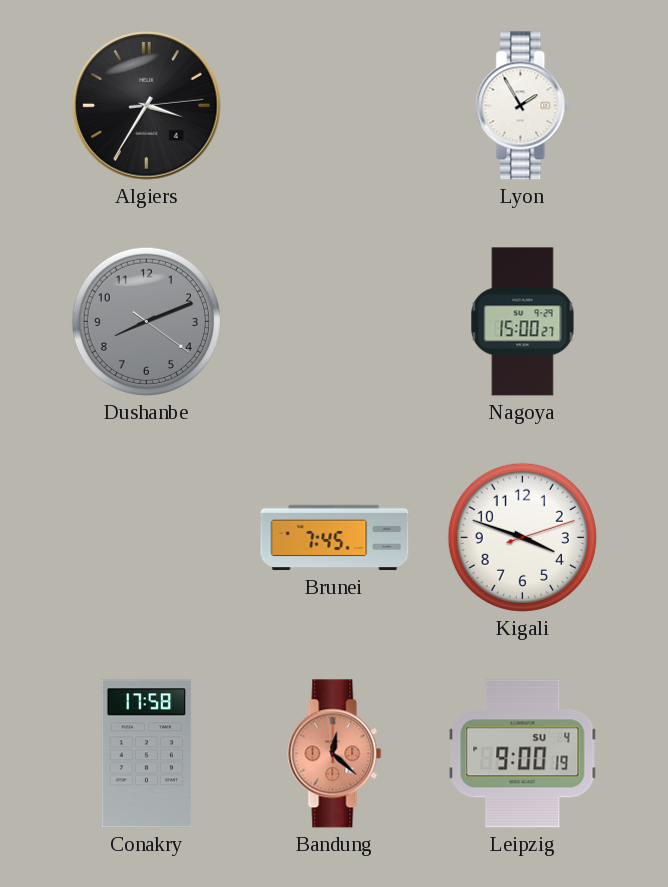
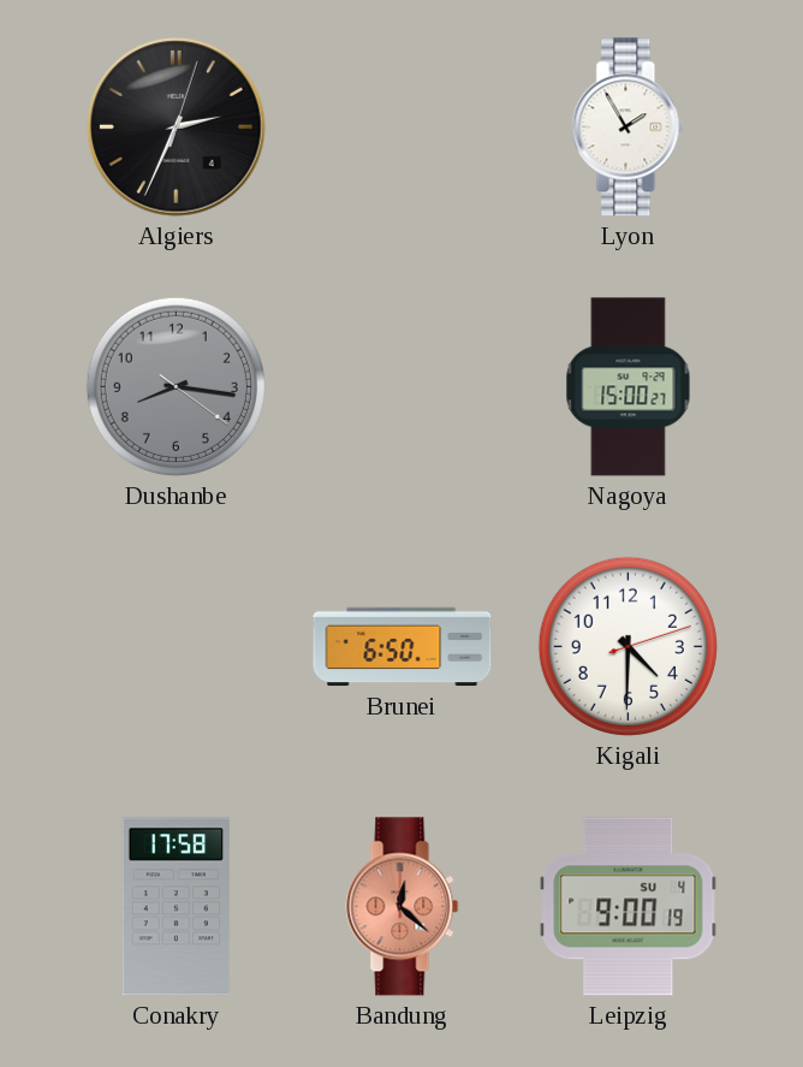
Algiers: 3:35 -> 2:34
Dushanbe: 8:11 -> 8:16
Brunei: 7:45 -> 6:50
Kigali: 3:48 -> 4:30
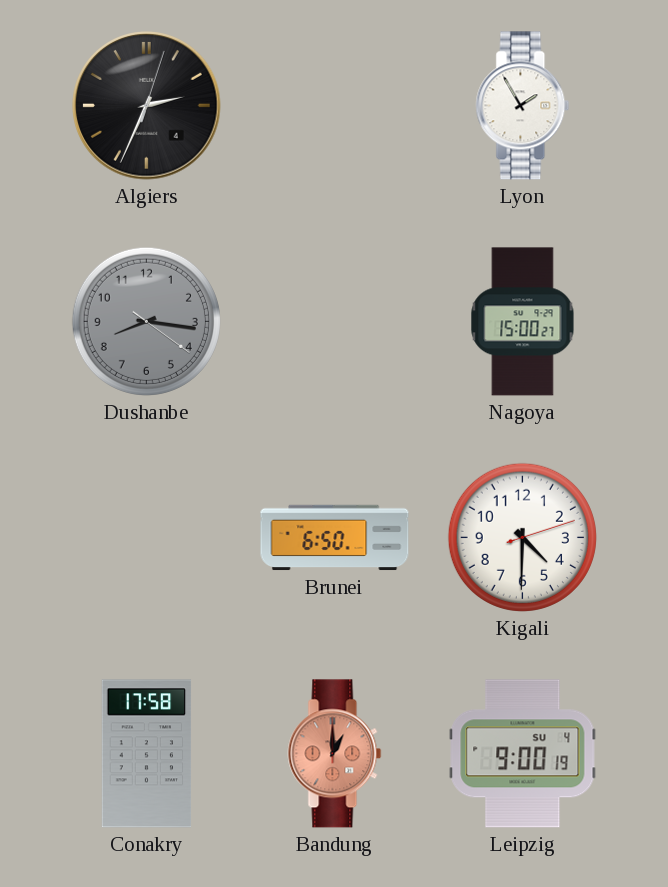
Bandung: 12:22 -> 1:00
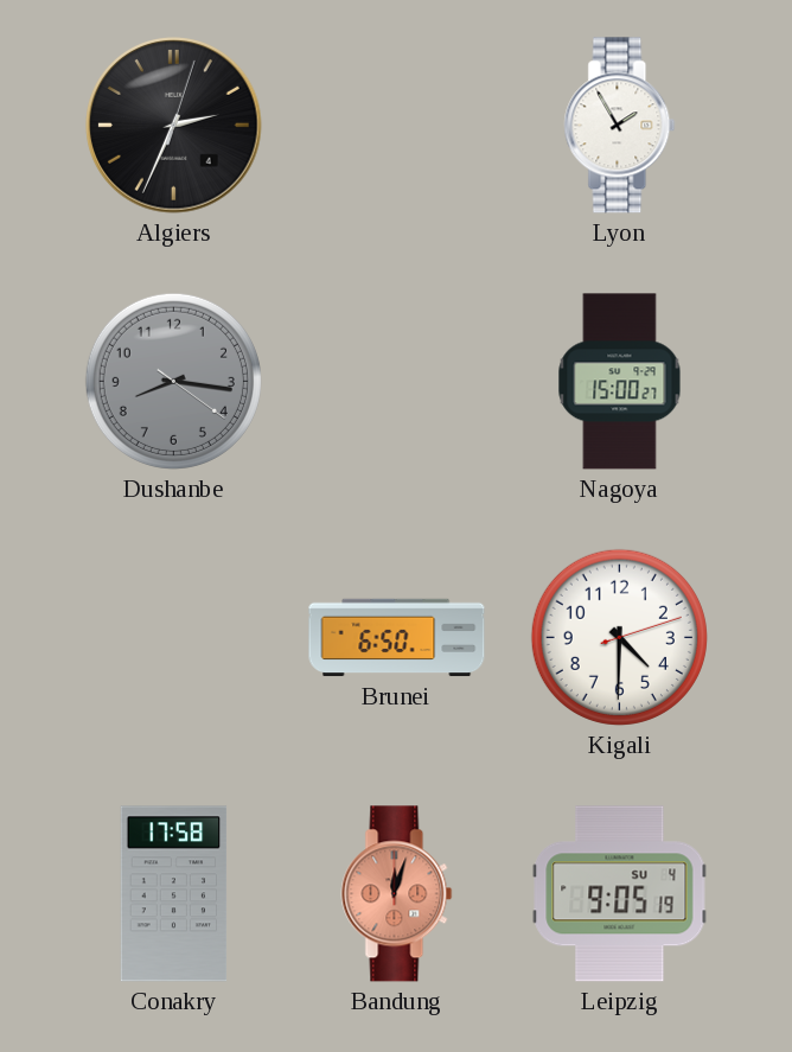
Bandung: 1:00 -> 12:03
Leipzig: 9:00 -> 9:05
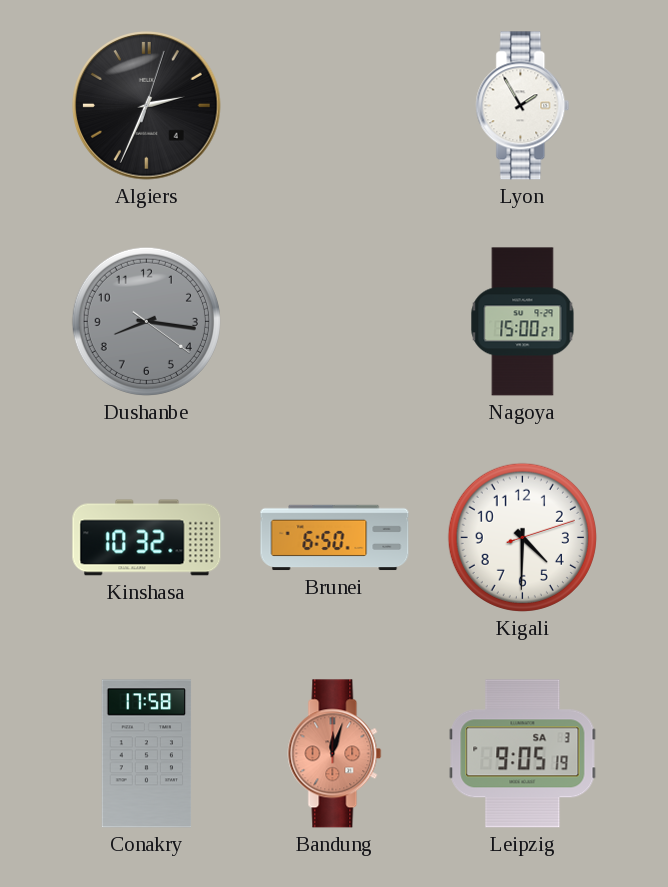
Kinshasa: none -> 10:32
Leipzig date: SU 4 -> SA 3
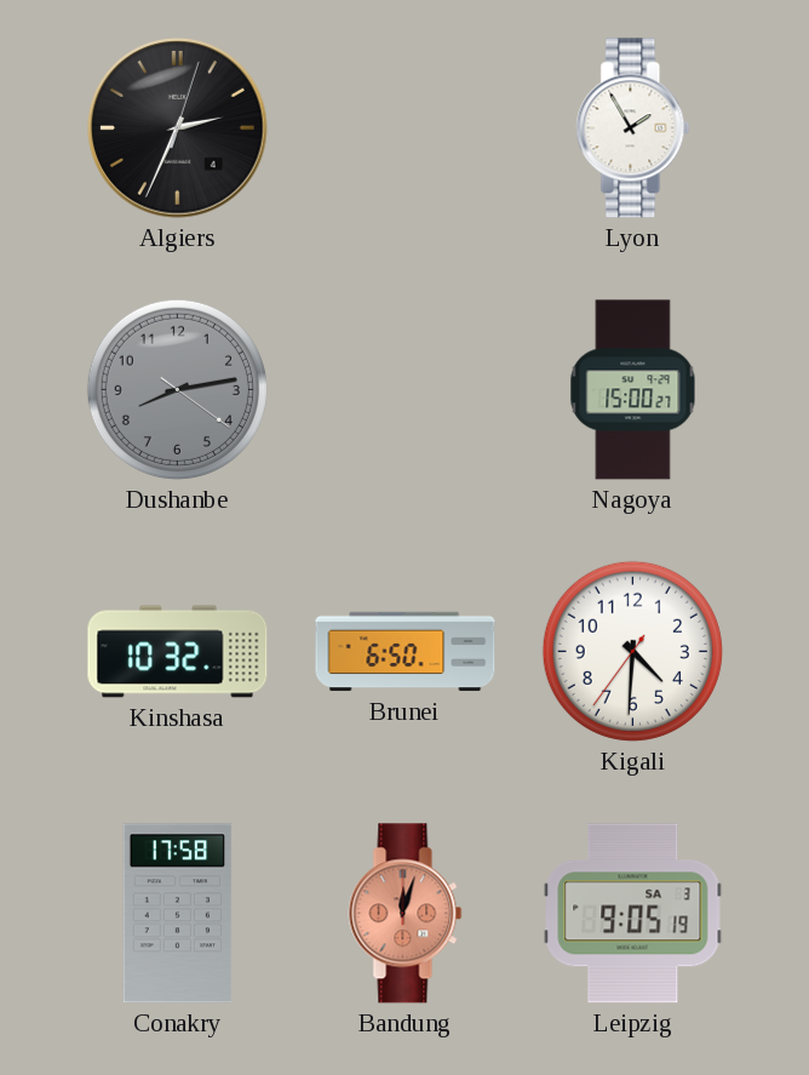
Dushanbe: 8:16 -> 8:13
Kigali: 4:30:12 -> 4:30:36
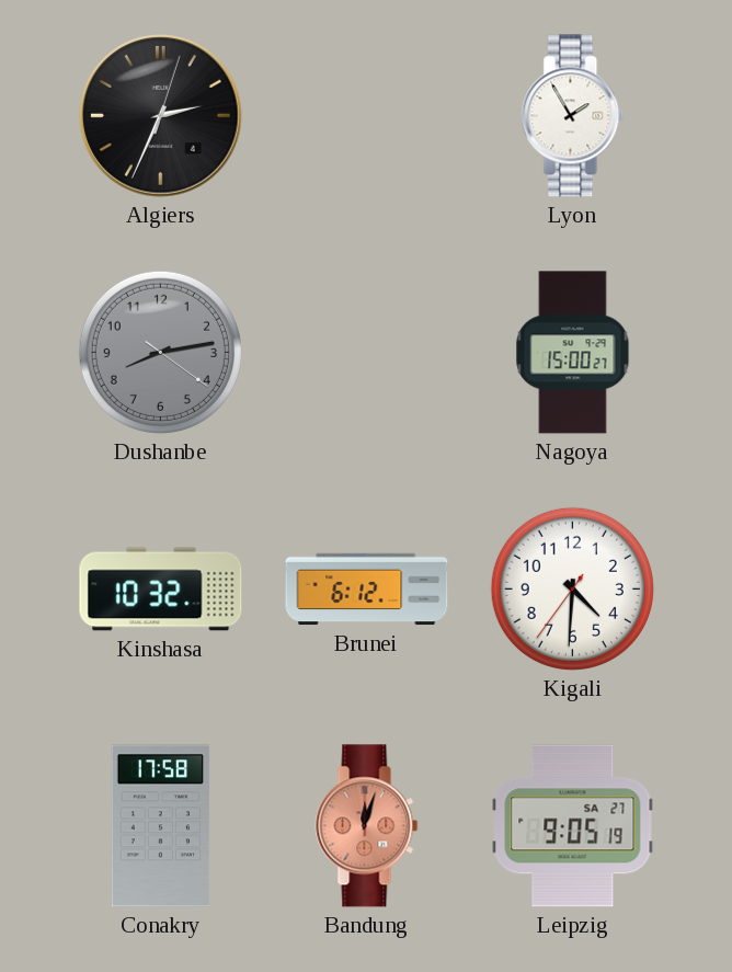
Brunei: 6:50 -> 6:12
Leipzig date: SA 3 -> SA 27
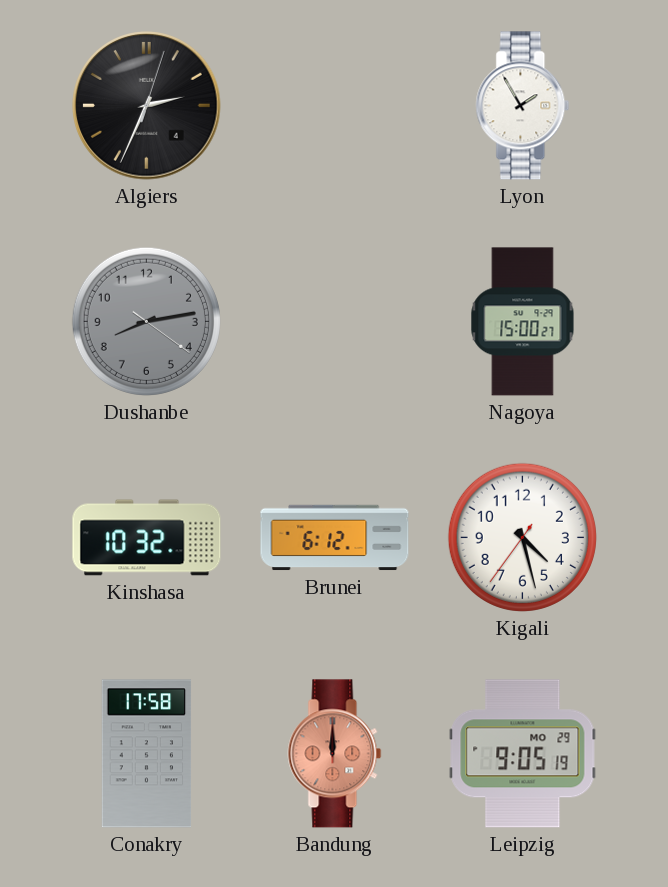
Kigali: 4:30 -> 4:27
Bandung: 12:03 -> 12:00
Leipzig date: SA 27 -> MO 29
